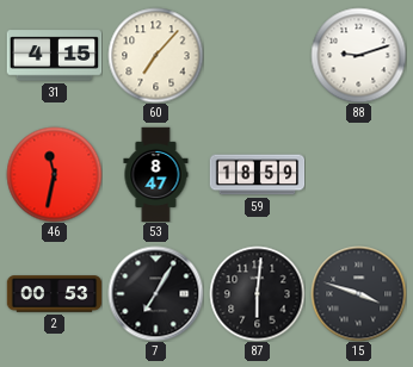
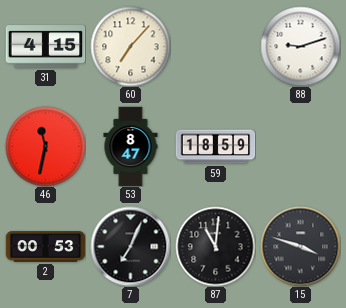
7: 7:05 -> 7:04
87: 6:01 -> 11:01
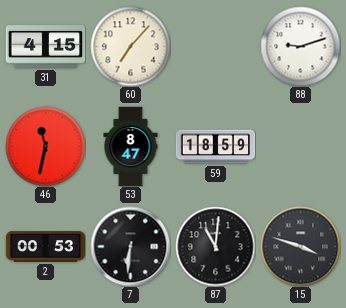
7: 7:04 -> 6:31
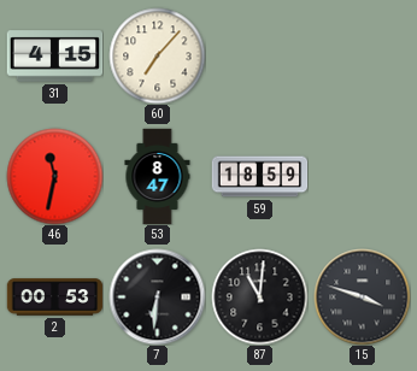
88: 9:12 -> none
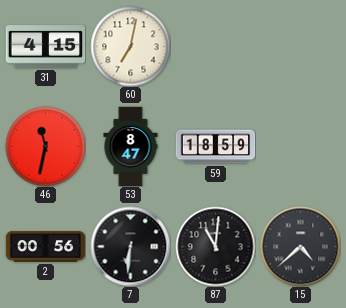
60: 7:07 -> 7:02
2: 00:53 -> 00:56
15: 3:48 -> 4:38
